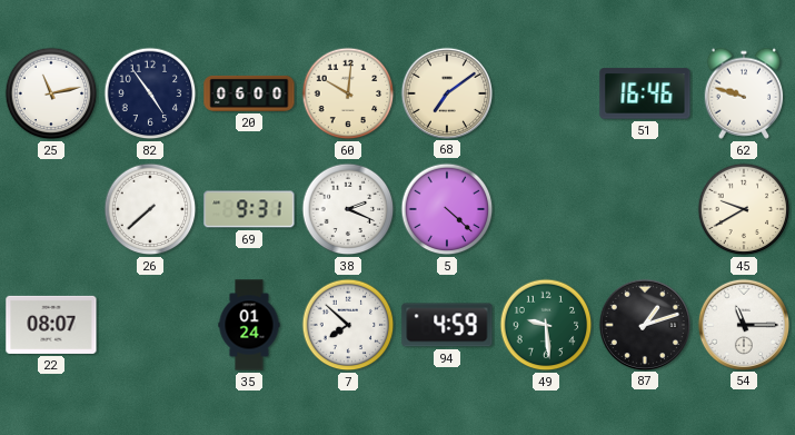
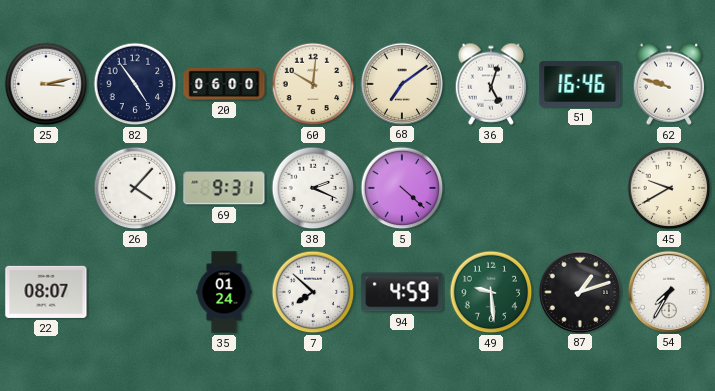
25: 11:13 -> 3:13
36: none -> 5:03
26: 7:38 -> 4:07
54: 11:15 -> 7:35
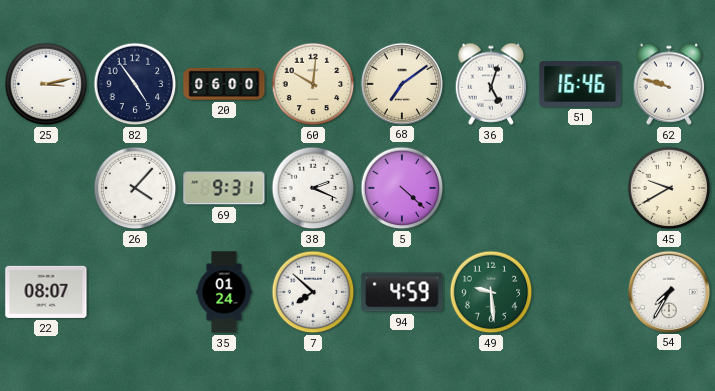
87: 1:12 -> none
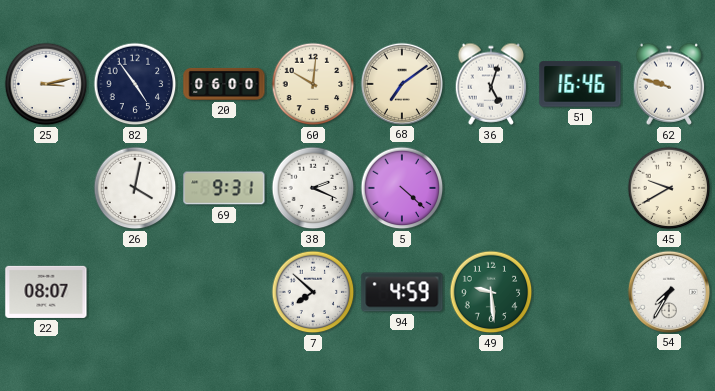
26: 4:07 -> 4:02
35: 01:24 -> none
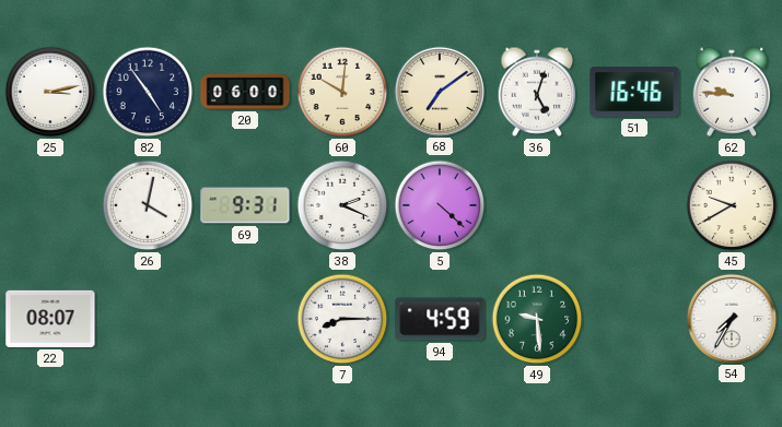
62: 9:48 -> 9:46
7: 7:52 -> 8:15
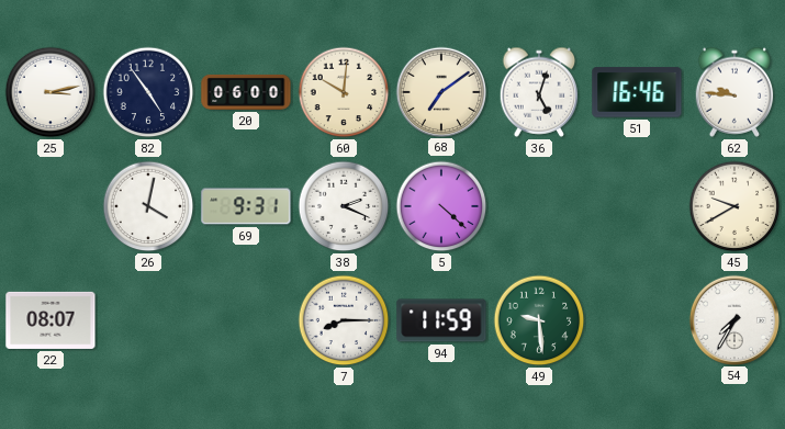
94: 4:59 -> 11:59
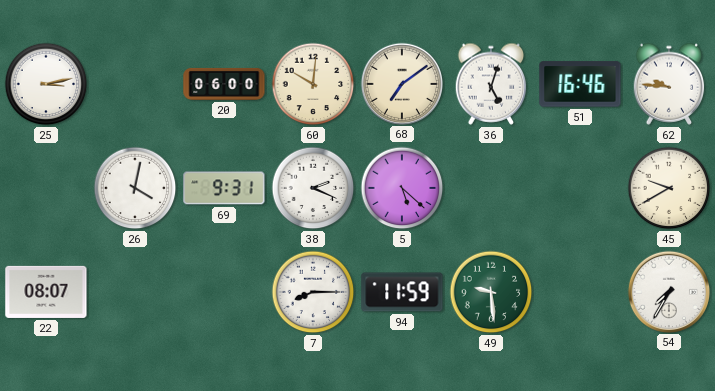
82: 4:54 -> none
5: 4:22 -> 5:22
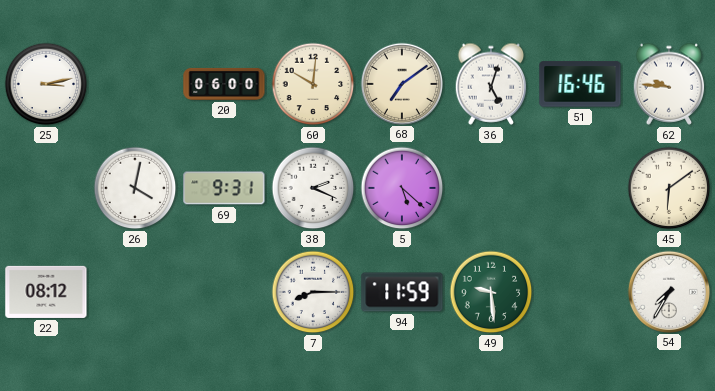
45: 9:40 -> 6:09
22: 08:07 -> 08:12
